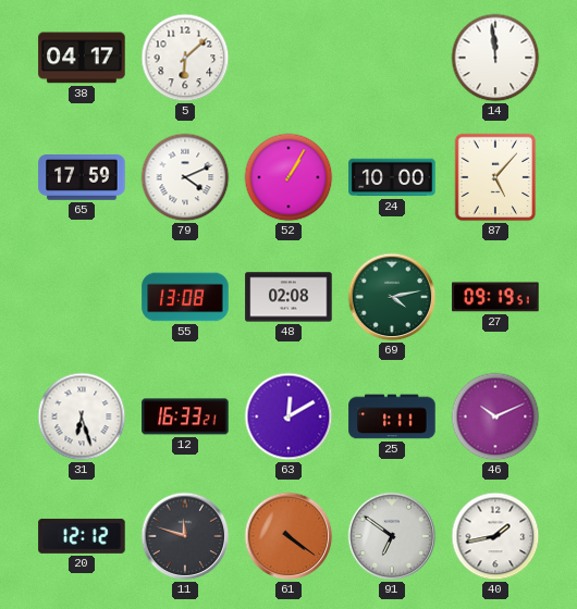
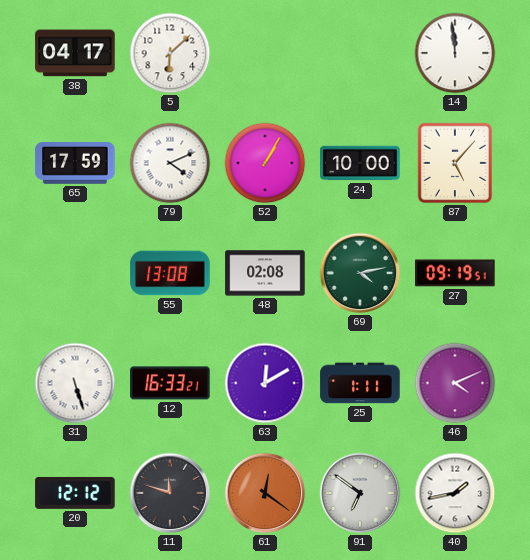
31: 6:27 -> 5:27
46: 10:11 -> 4:11
61: 4:21 -> 12:21
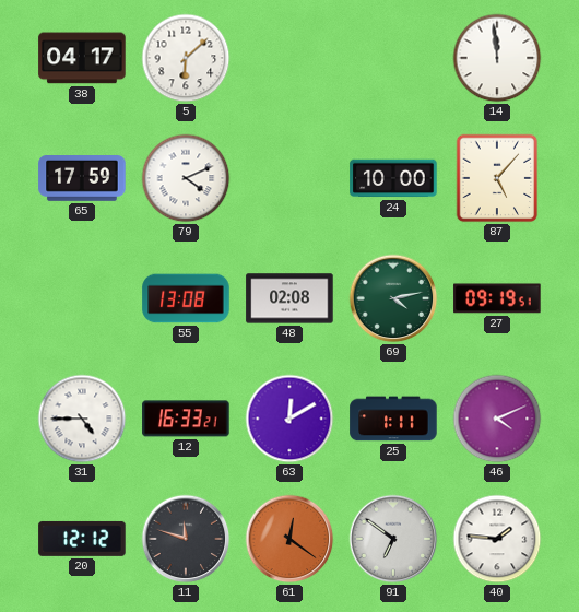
52: 1:05 -> none
31: 5:27 -> 4:45
40: 1:43 -> 1:46
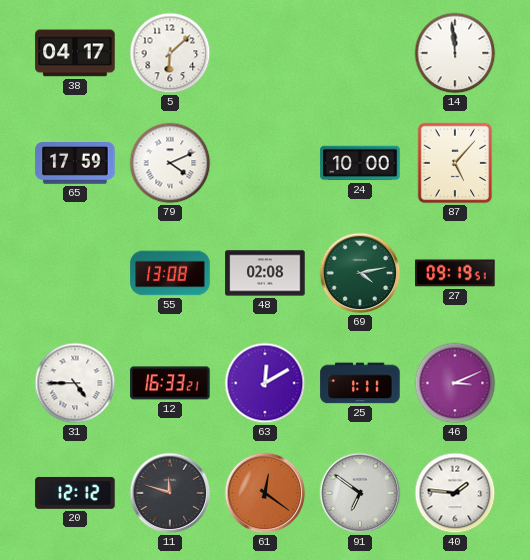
46: 4:11 -> 3:11
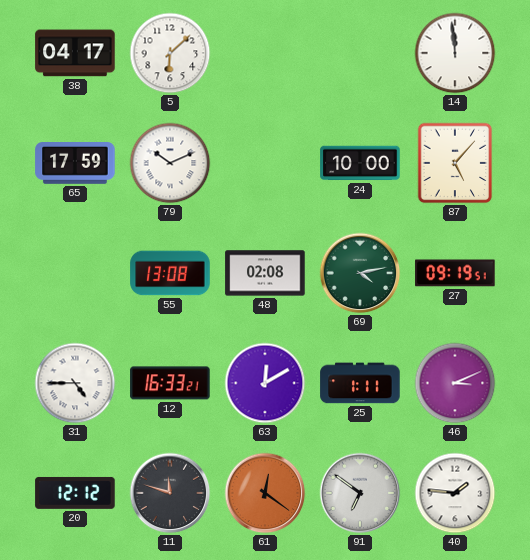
79: 4:11 -> 10:11
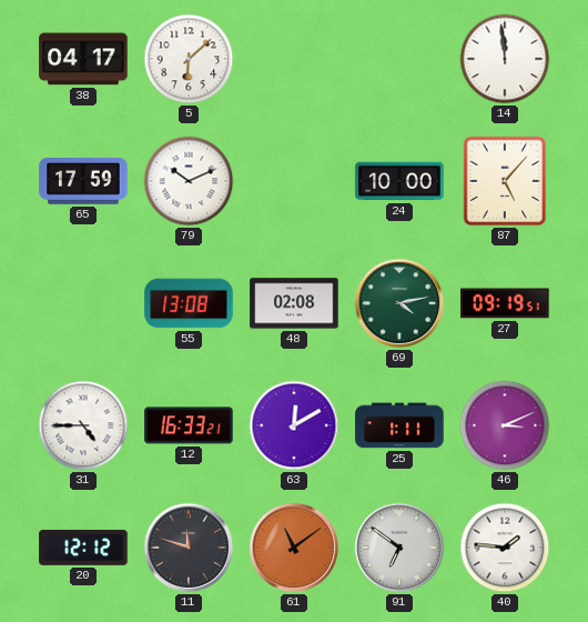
61: 12:21 -> 11:09
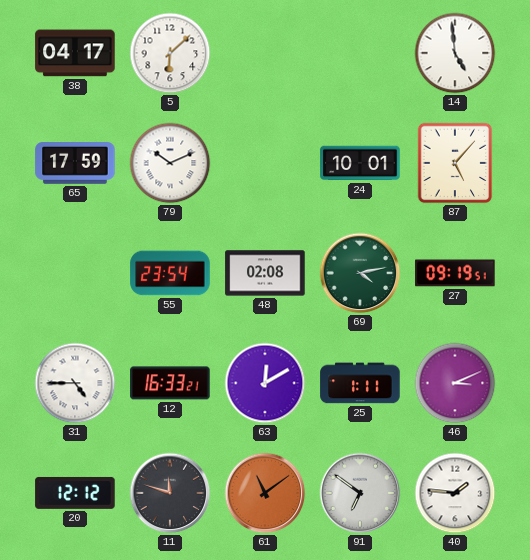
14: 11:59 -> 4:59
24: 10:00 -> 10:01
55: 13:08 -> 23:54
